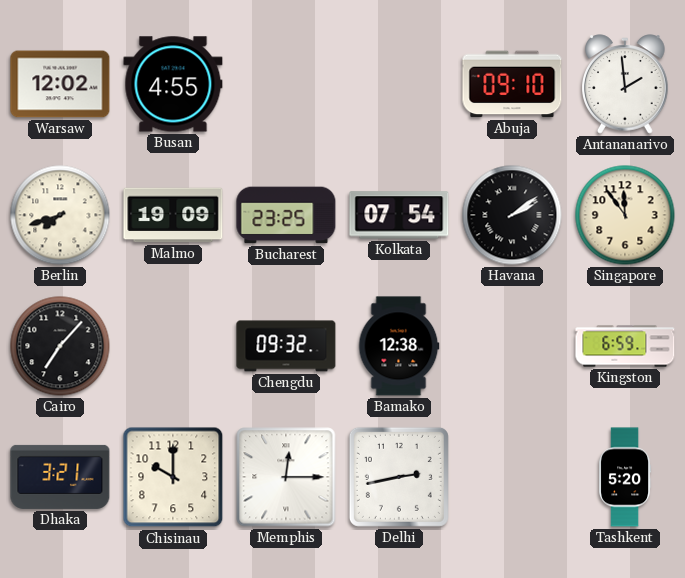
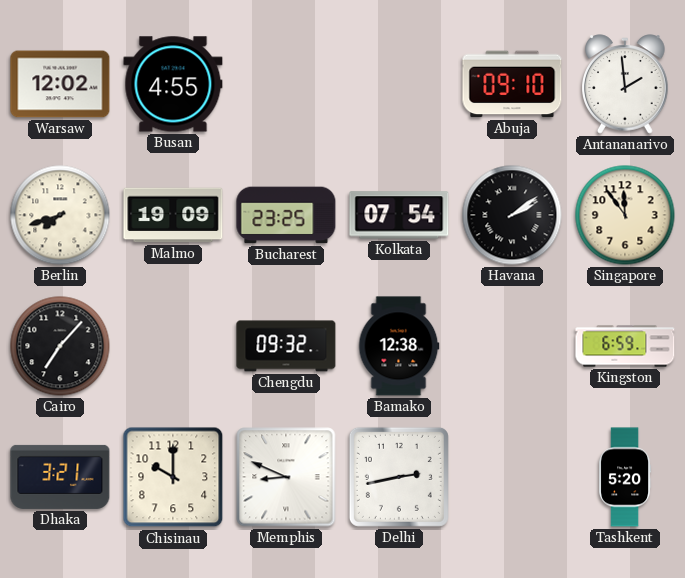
Memphis: 12:15 -> 8:49
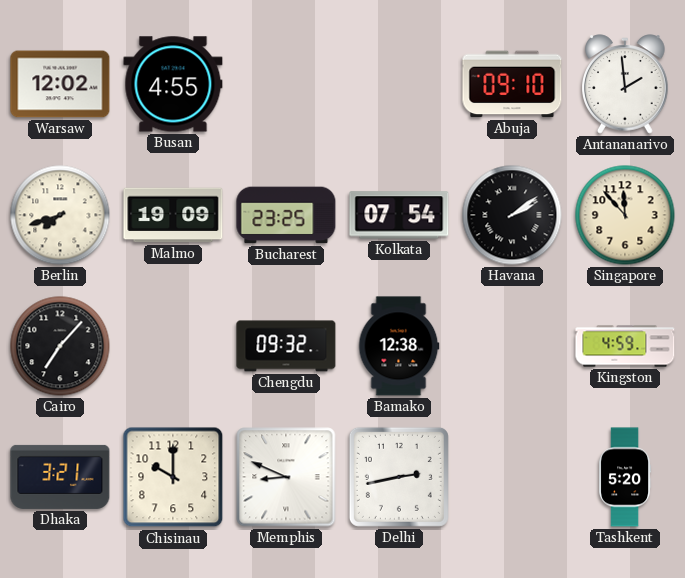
Singapore: 11:54 -> 11:53
Kingston: 6:59 -> 4:59
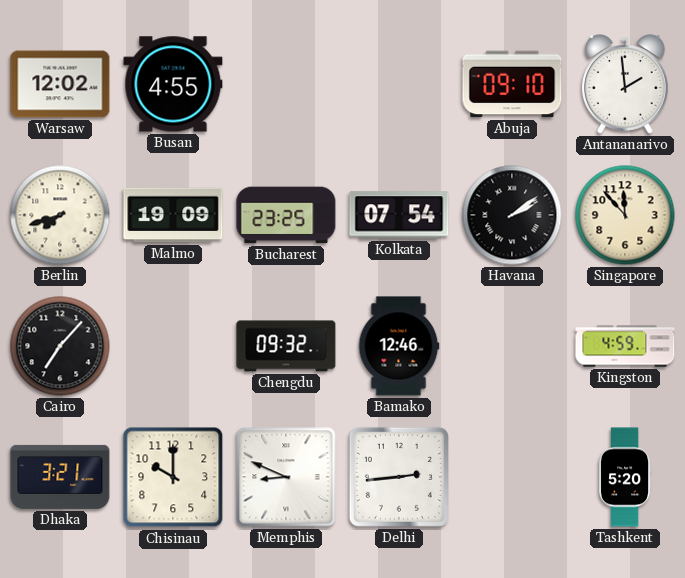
Bamako: 12:38 -> 12:46
Delhi: 2:43 -> 2:44
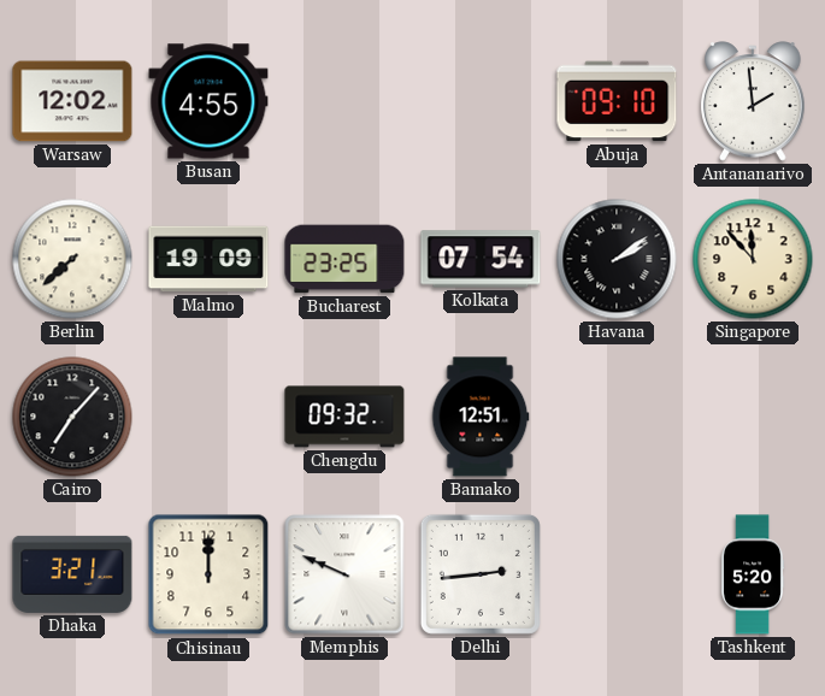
Berlin: 7:42 -> 7:38
Bamako: 12:46 -> 12:51
Kingston: 4:59 -> none
Chisinau: 10:00 -> 12:00
Memphis: 8:49 -> 9:49
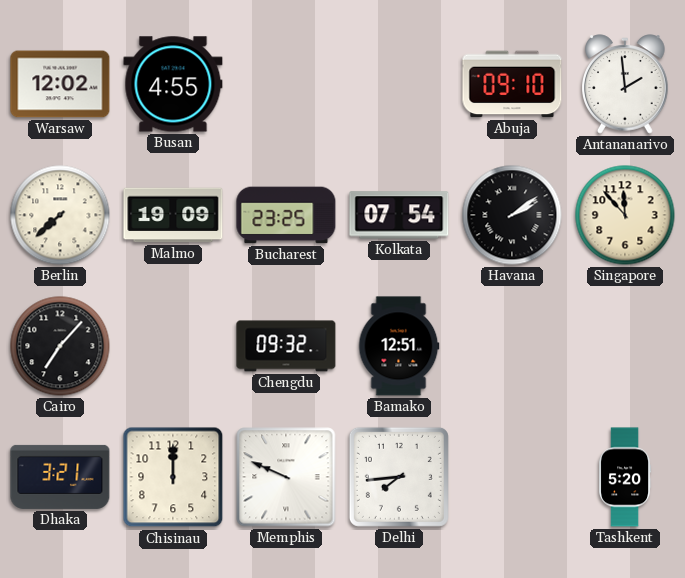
Delhi: 2:44 -> 7:44
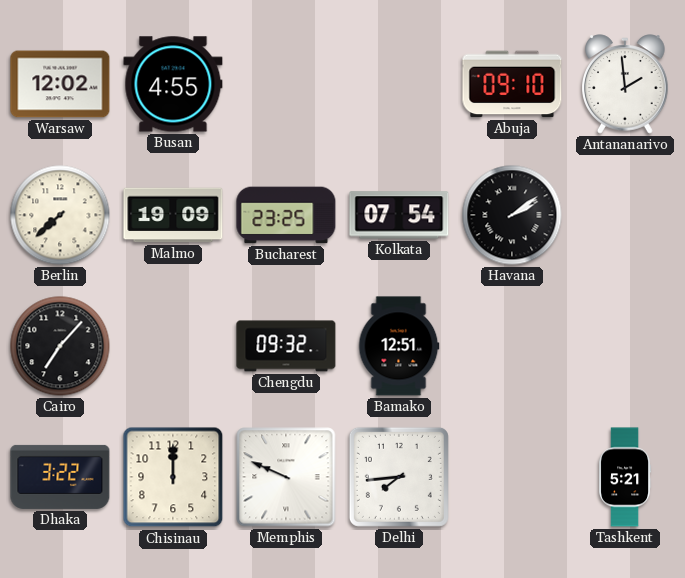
Singapore: 11:53 -> none
Dhaka: 3:21 -> 3:22
Tashkent: 5:20 -> 5:21
